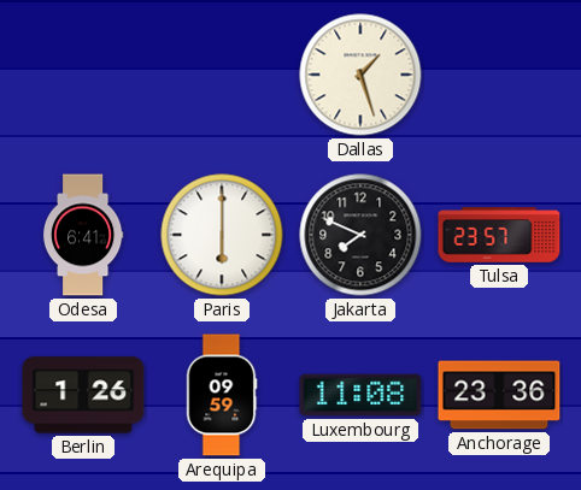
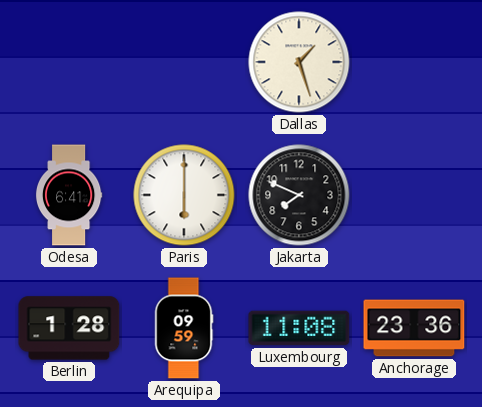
Tulsa: 23:57 -> none
Berlin: 1:26 -> 1:28
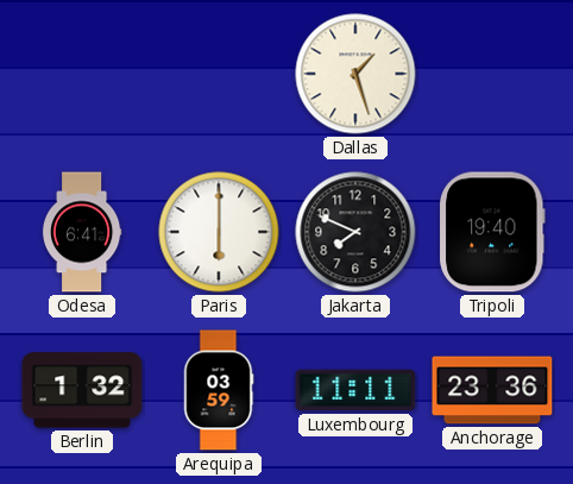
Tripoli: none -> 19:40
Berlin: 1:28 -> 1:32
Arequipa: 09:59 -> 03:59
Luxembourg: 11:08 -> 11:11
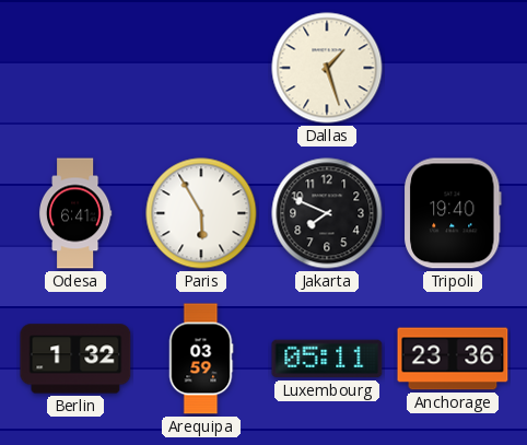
Paris: 6:00 -> 5:55
Luxembourg: 11:11 -> 05:11
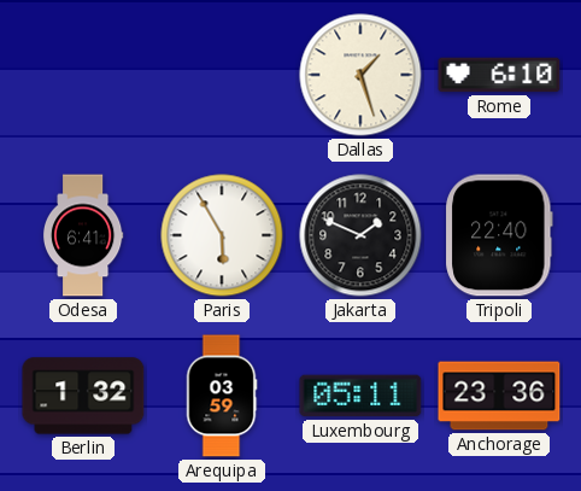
Rome: none -> 6:10
Jakarta: 7:49 -> 1:49
Tripoli: 19:40 -> 22:40
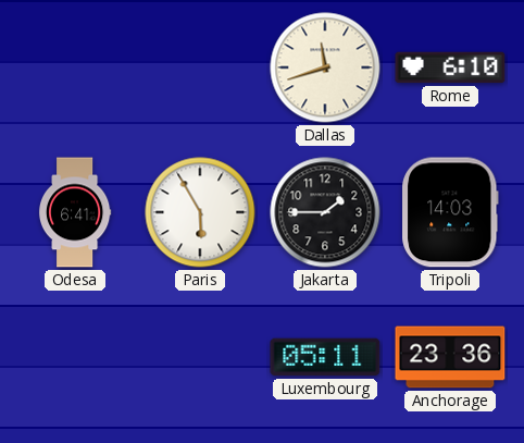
Dallas: 1:27 -> 11:42
Jakarta: 1:49 -> 1:45
Tripoli: 22:40 -> 14:03
Berlin: 1:32 -> none
Arequipa: 03:59 -> none
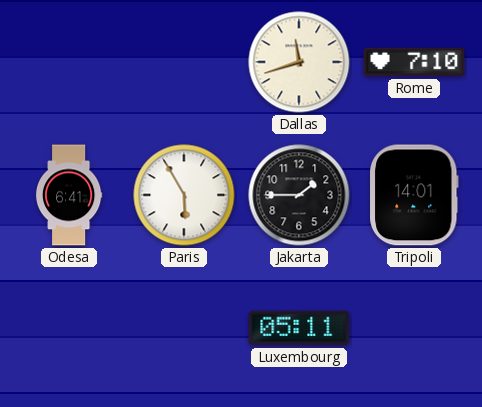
Rome: 6:10 -> 7:10
Tripoli: 14:03 -> 14:01
Anchorage: 23:36 -> none
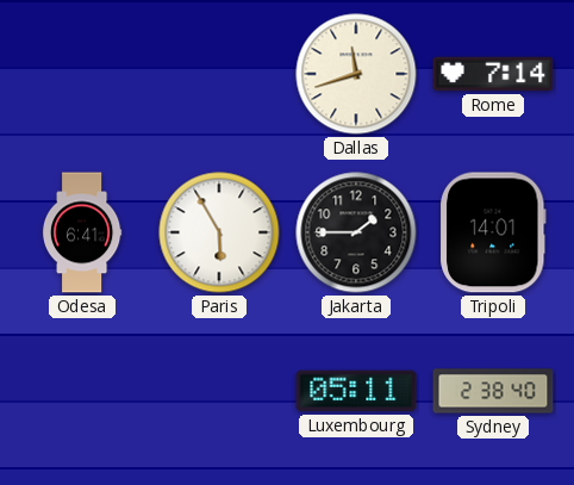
Rome: 7:10 -> 7:14
Sydney: none -> 2:38
